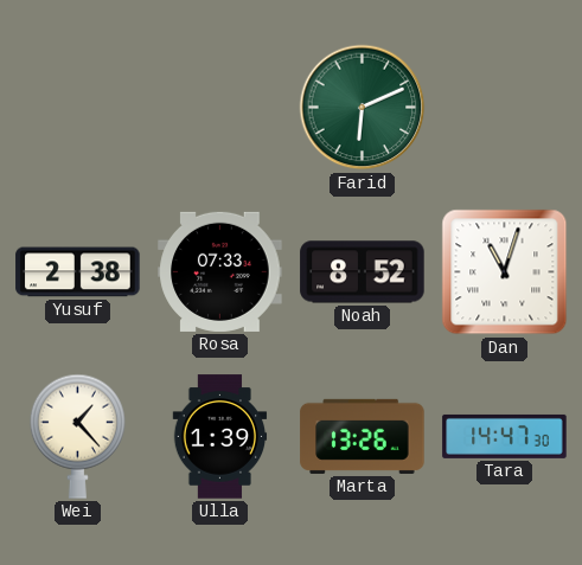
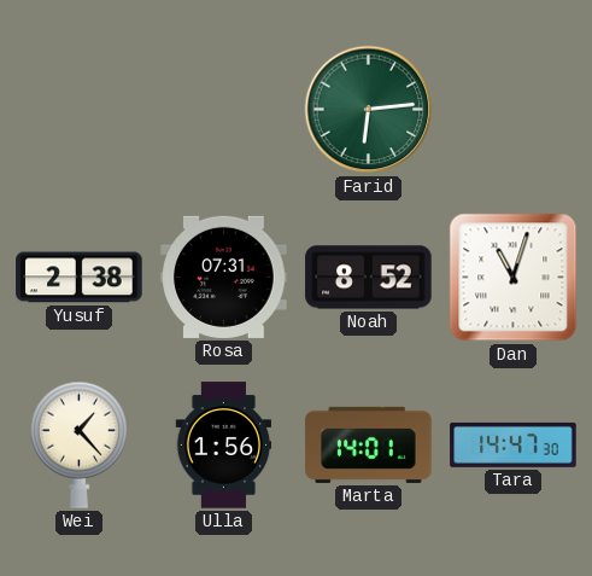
Farid: 6:11 -> 6:14
Rosa: 07:33 -> 07:31
Ulla: 1:39 -> 1:56
Marta: 13:26 -> 14:01
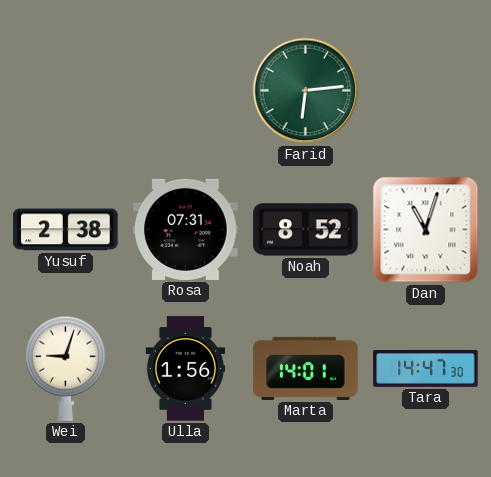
Wei: 1:23 -> 9:03
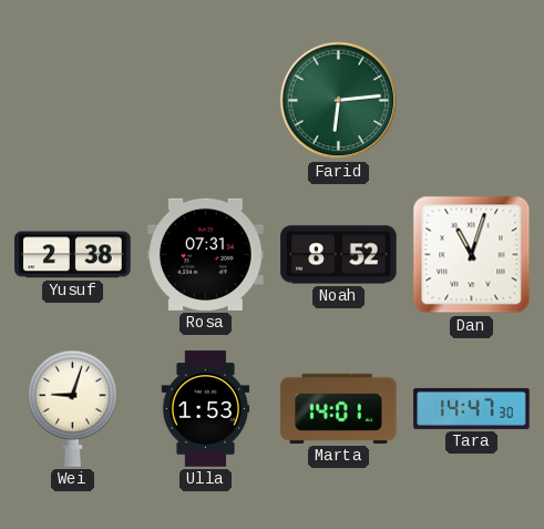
Ulla: 1:56 -> 1:53
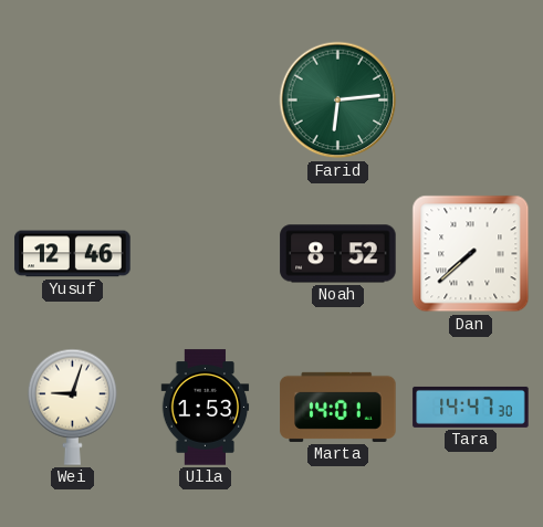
Yusuf: 2:38 -> 12:46
Rosa: 07:31 -> none
Dan: 11:03 -> 7:38
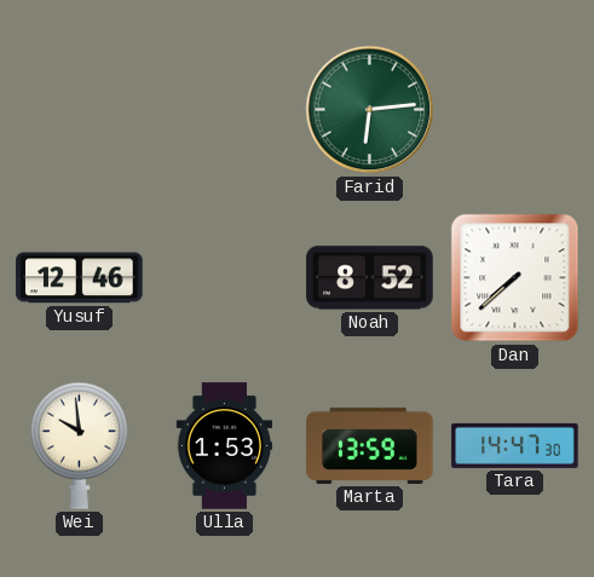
Wei: 9:03 -> 9:59
Marta: 14:01 -> 13:59
